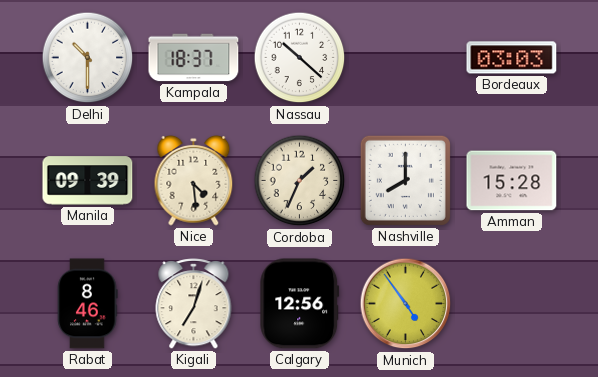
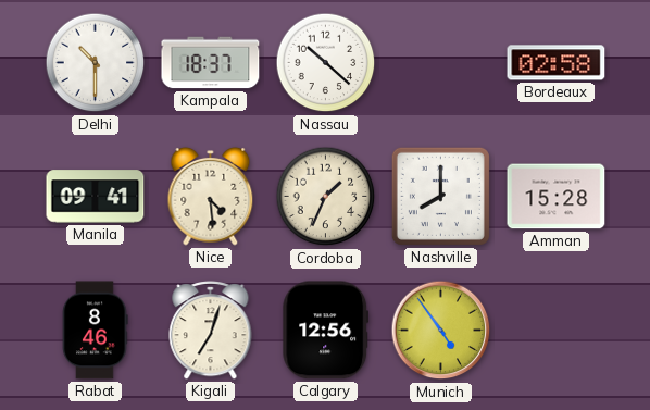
Bordeaux: 03:03 -> 02:58
Manila: 09:39 -> 09:41
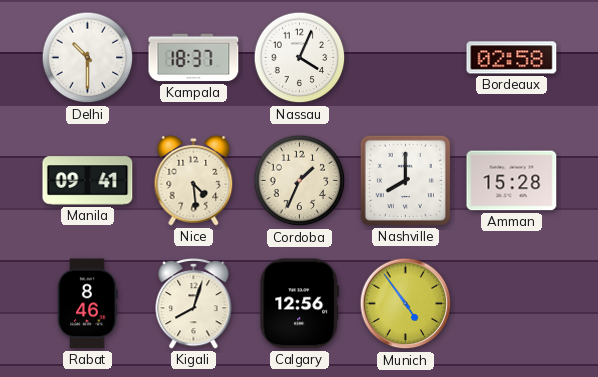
Nassau: 10:22 -> 4:04
Kigali: 7:03 -> 8:03
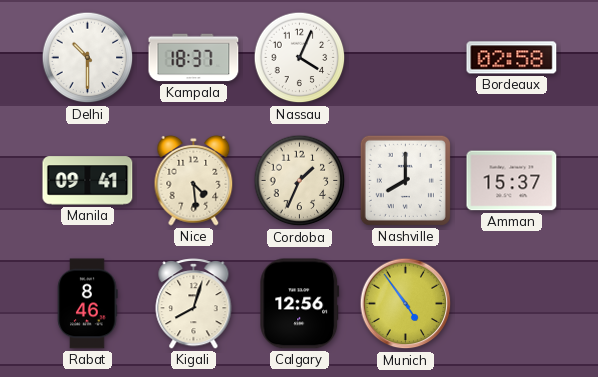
Amman: 15:28 -> 15:37
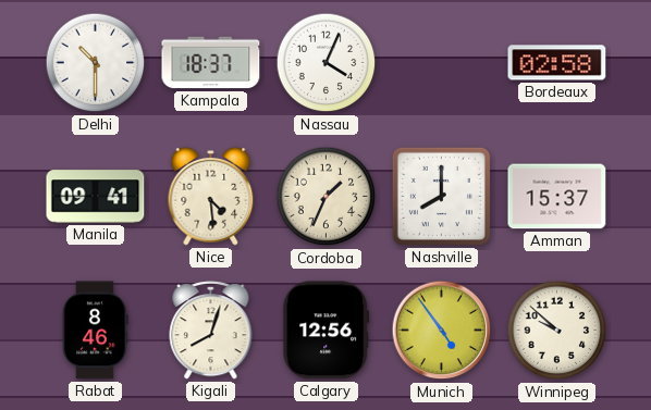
Winnipeg: none -> 9:52
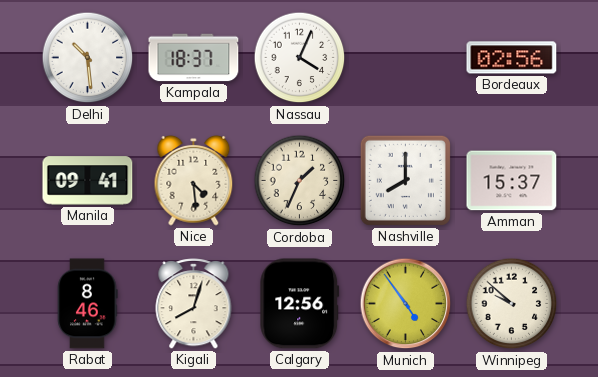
Delhi: 10:30 -> 10:29
Bordeaux: 02:58 -> 02:56
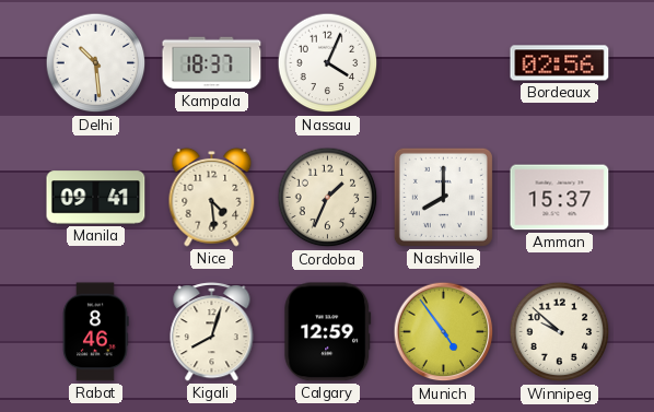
Calgary: 12:56 -> 12:59
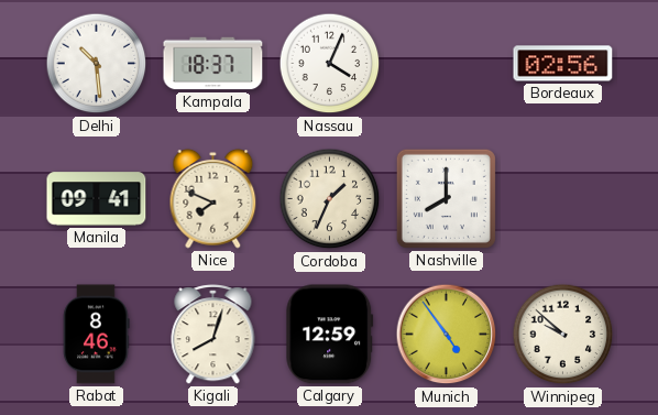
Nice: 4:29 -> 7:49
Amman: 15:37 -> none
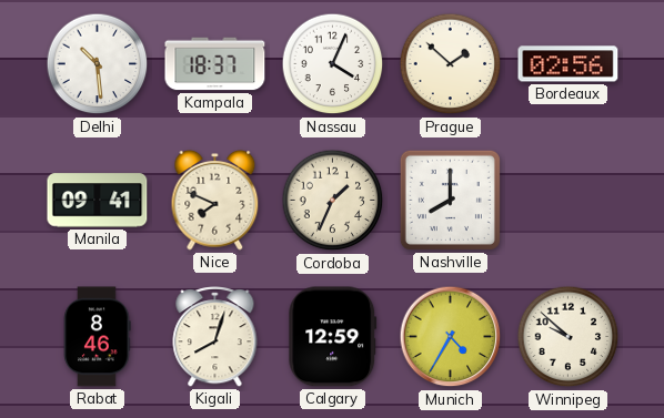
Prague: none -> 1:52
Munich: 4:54 -> 4:35
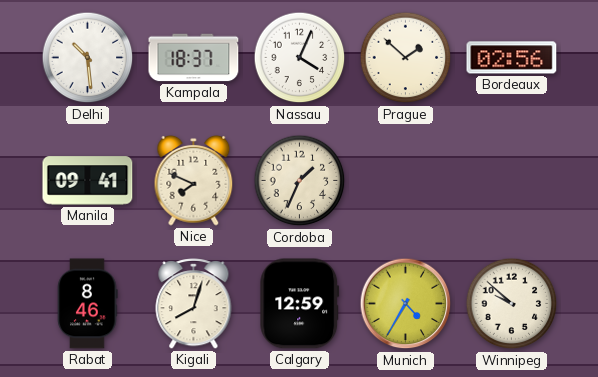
Nashville: 8:00 -> none
